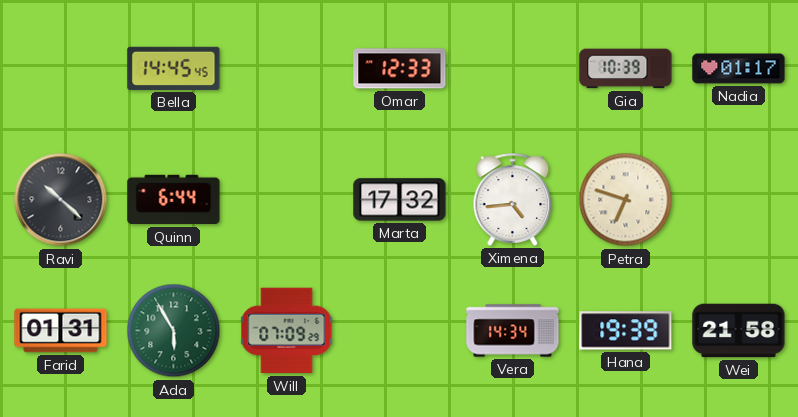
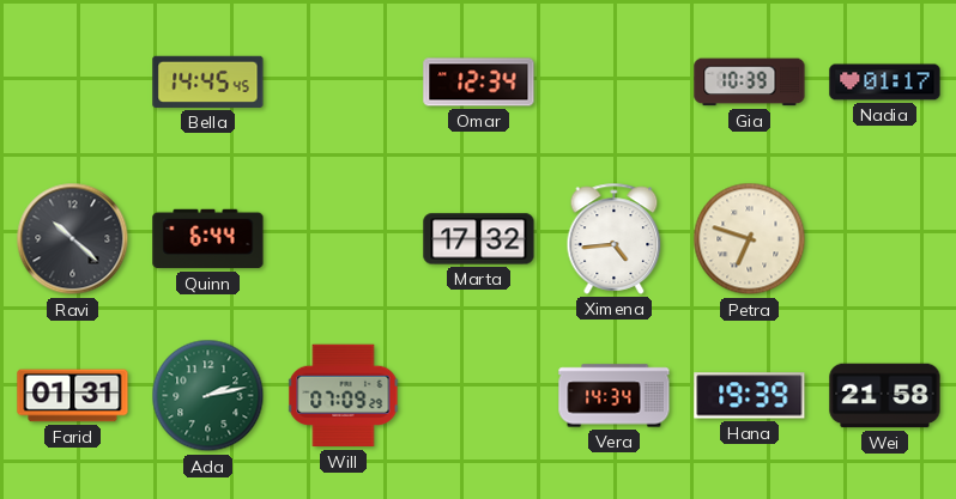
Omar: 12:33 -> 12:34
Ada: 5:55 -> 2:13
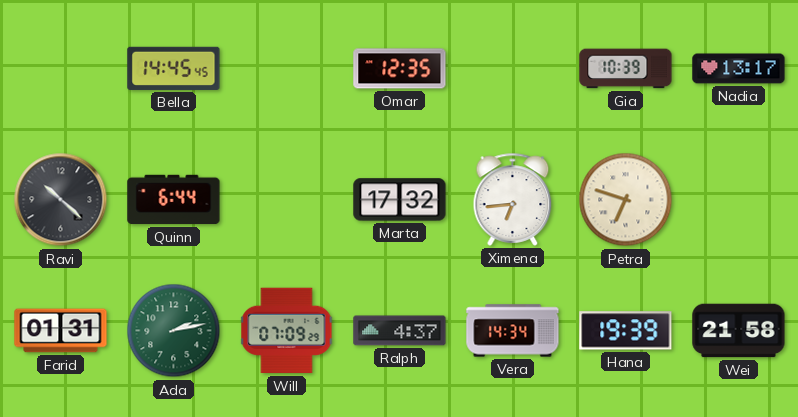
Omar: 12:34 -> 12:35
Nadia: 01:17 -> 13:17
Ximena: 4:44 -> 6:44
Ralph: none -> 4:37
